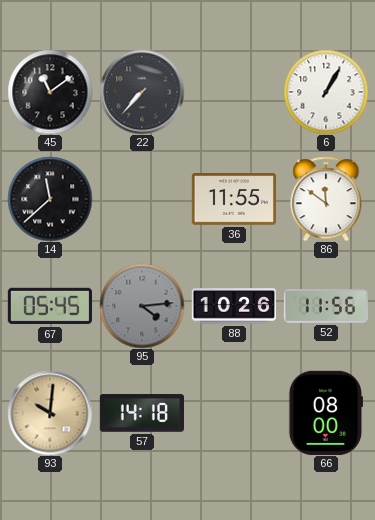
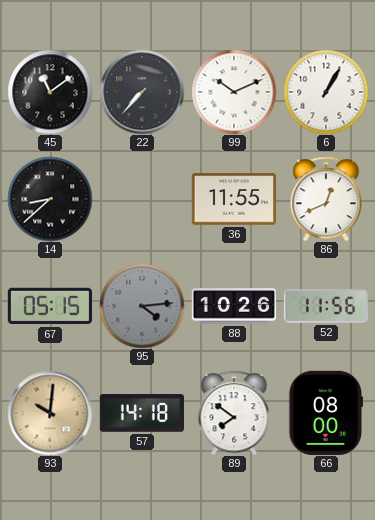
99: none -> 10:11
14: 11:38 -> 8:38
86: 11:51 -> 12:41
67: 05:45 -> 05:15
89: none -> 7:51
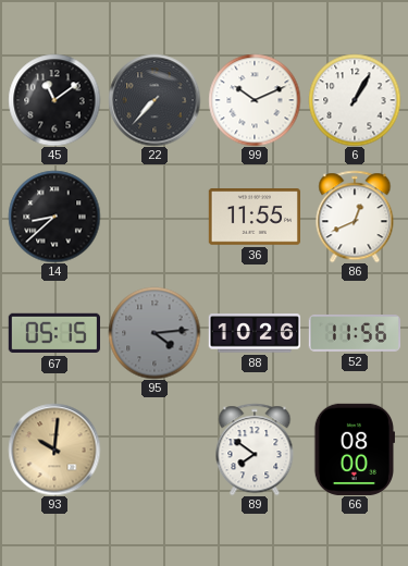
57: 14:18 -> none
